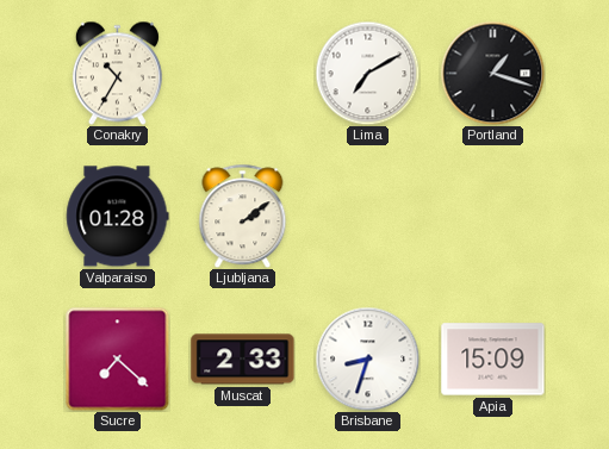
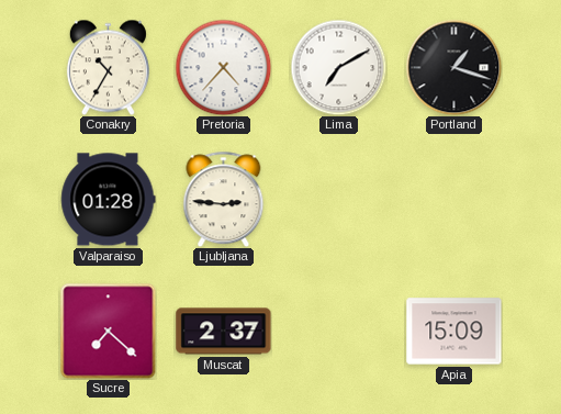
Pretoria: none -> 4:37
Ljubljana: 2:09 -> 2:46
Muscat: 2:33 -> 2:37
Brisbane: 8:33 -> none
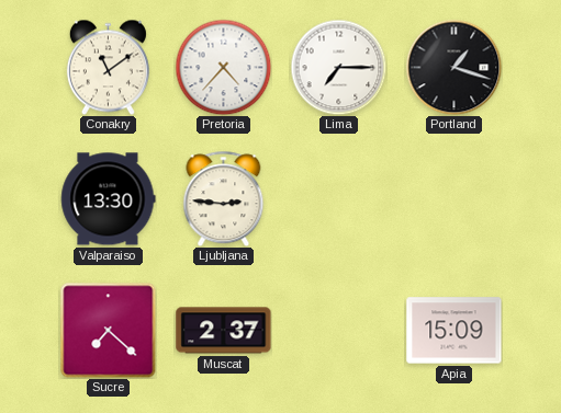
Conakry: 10:35 -> 11:09
Lima: 7:10 -> 7:15
Valparaiso: 01:28 -> 13:30
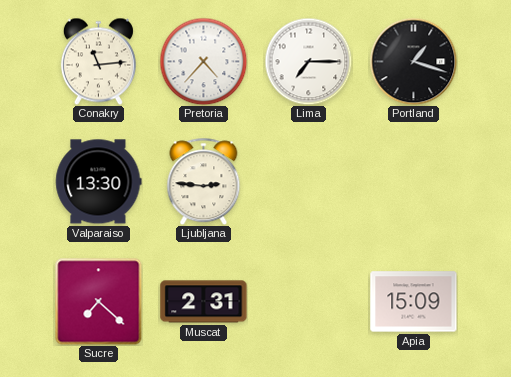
Conakry: 11:09 -> 11:14
Muscat: 2:37 -> 2:31
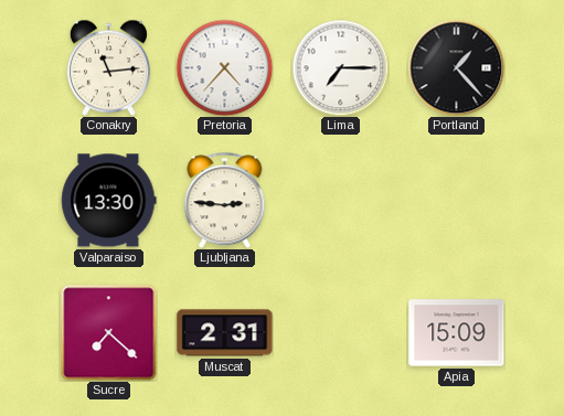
Portland: 1:18 -> 1:23
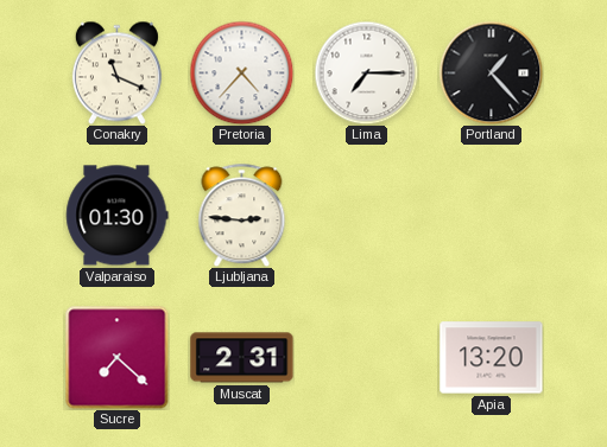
Conakry: 11:14 -> 11:19
Valparaiso: 13:30 -> 01:30
Apia: 15:09 -> 13:20
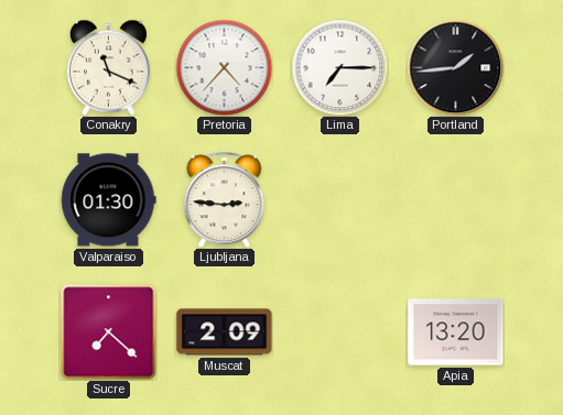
Portland: 1:23 -> 1:44
Muscat: 2:31 -> 2:09
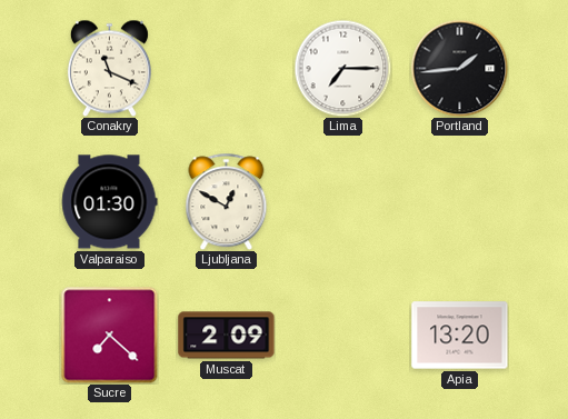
Pretoria: 4:37 -> none
Ljubljana: 2:46 -> 12:50
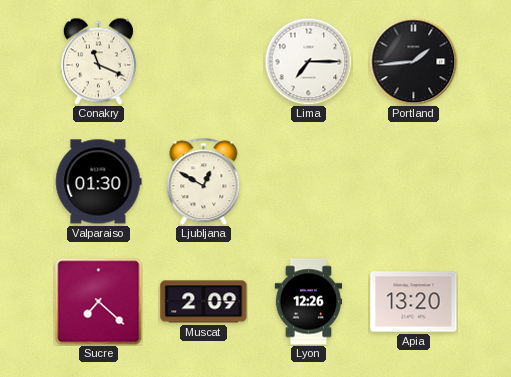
Lyon: none -> 12:26
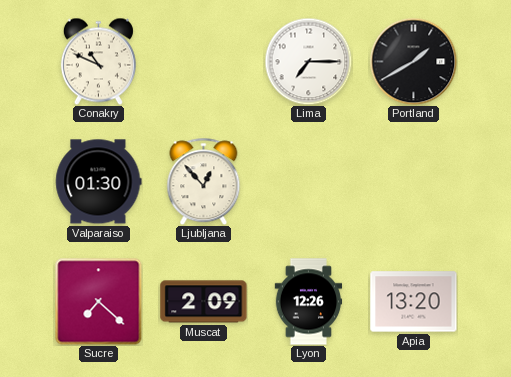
Conakry: 11:19 -> 10:49
Portland: 1:44 -> 1:40
Ljubljana: 12:50 -> 12:53
